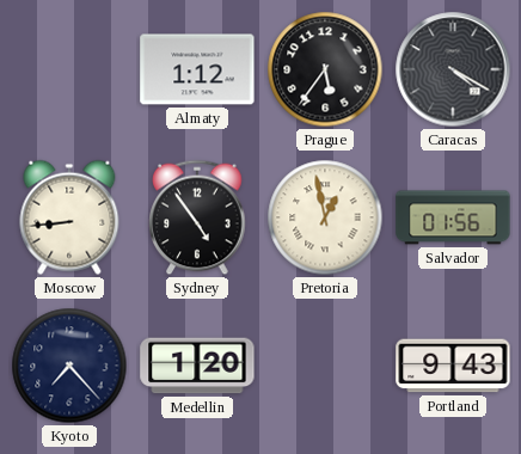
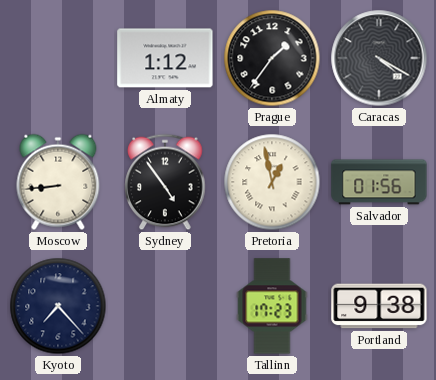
Prague: 5:36 -> 1:36
Medellin: 1:20 -> none
Tallinn: none -> 17:23
Portland: 9:43 -> 9:38
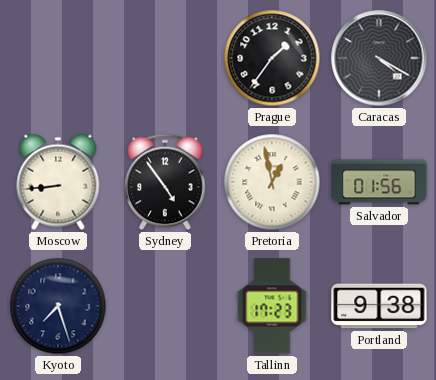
Almaty: 1:12 -> none
Kyoto: 7:23 -> 7:27
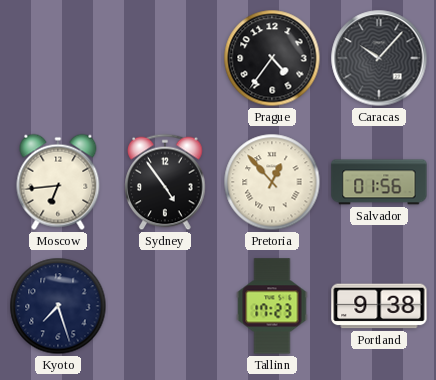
Prague: 1:36 -> 4:36
Caracas: 4:20 -> 10:07
Moscow: 8:44 -> 6:44
Pretoria: 12:58 -> 12:53
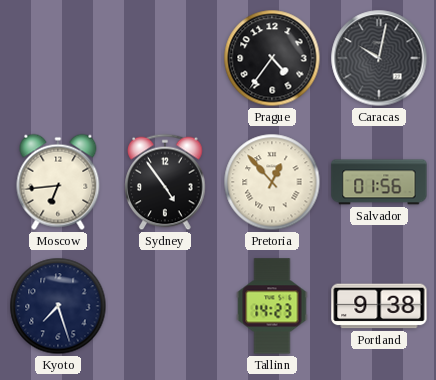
Caracas: 10:07 -> 10:02
Tallinn: 17:23 -> 14:23
